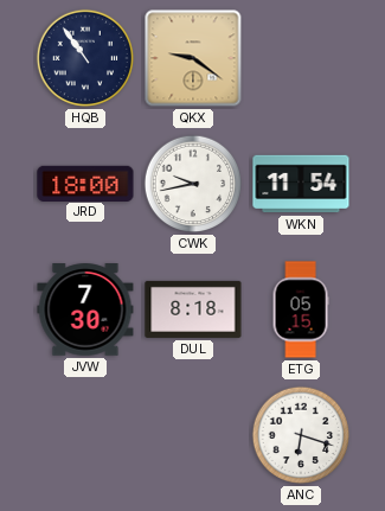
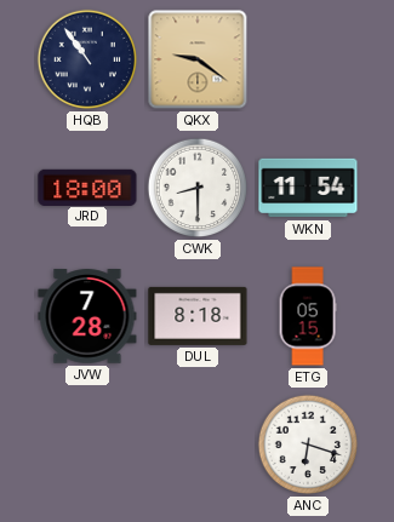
CWK: 9:43 -> 8:30
JVW: 7:30 -> 7:28
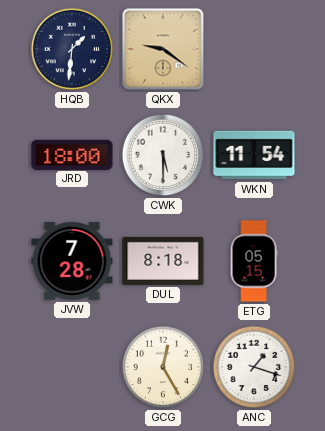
HQB: 10:54 -> 1:31
CWK: 8:30 -> 5:30
GCG: none -> 12:25
ANC: 6:18 -> 1:18
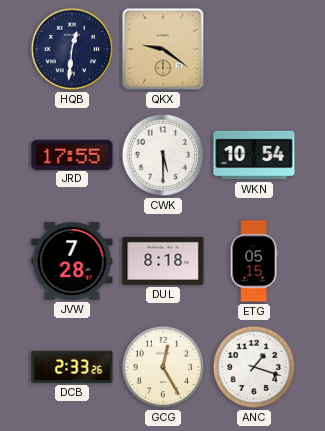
HQB: 1:31 -> 12:31
JRD: 18:00 -> 17:55
WKN: 11:54 -> 10:54
DCB: none -> 2:33
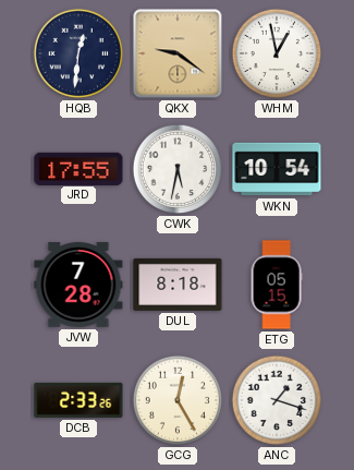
WHM: none -> 12:58
CWK: 5:30 -> 5:32
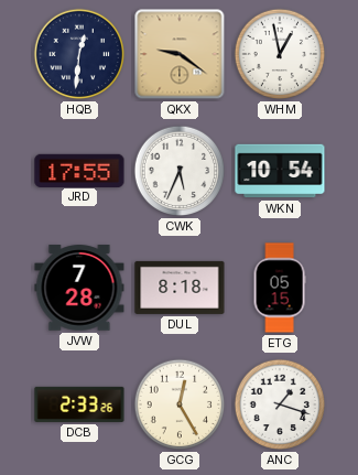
CWK: 5:32 -> 5:34
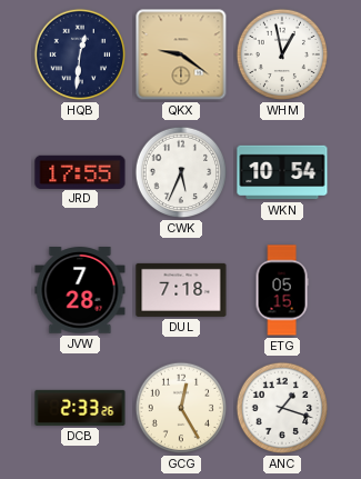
DUL: 8:18 -> 7:18
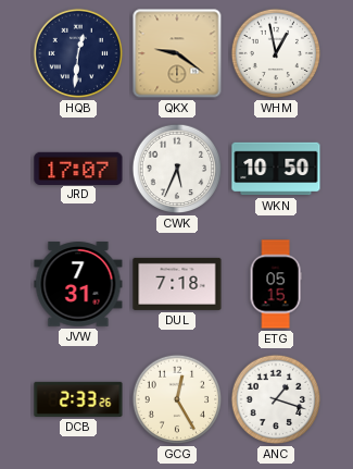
JRD: 17:55 -> 17:07
WKN: 10:54 -> 10:50
JVW: 7:28 -> 7:31
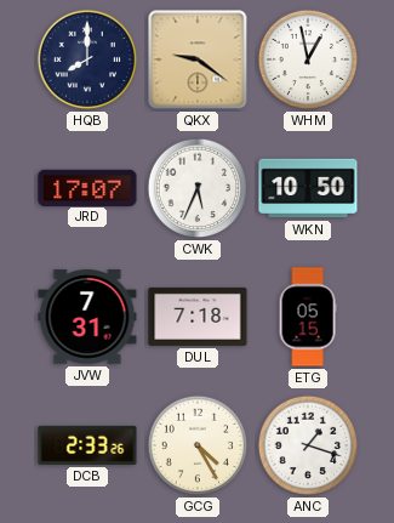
HQB: 12:31 -> 8:00
GCG: 12:25 -> 4:25
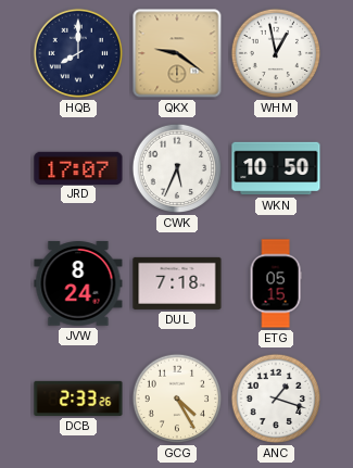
JVW: 7:31 -> 8:24
